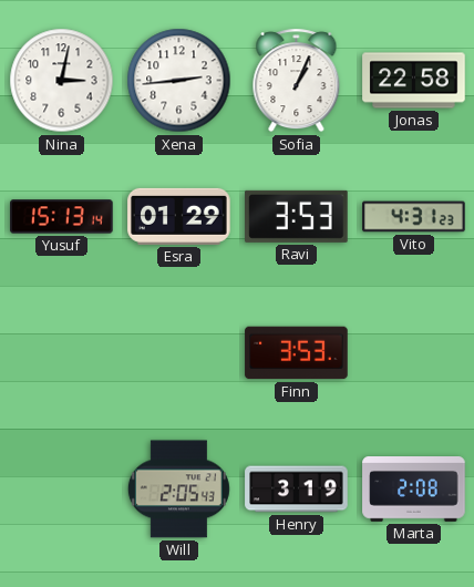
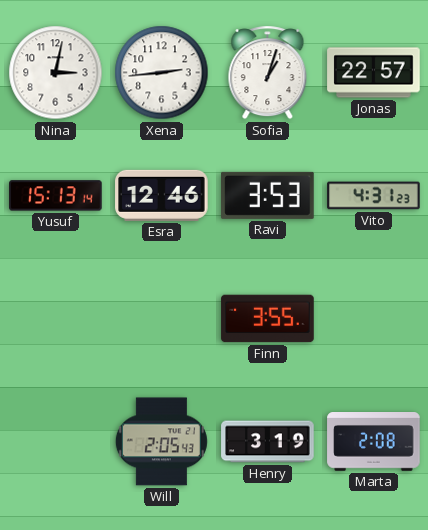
Sofia: 1:04 -> 1:03
Jonas: 22:58 -> 22:57
Esra: 01:29 -> 12:46
Finn: 3:53 -> 3:55
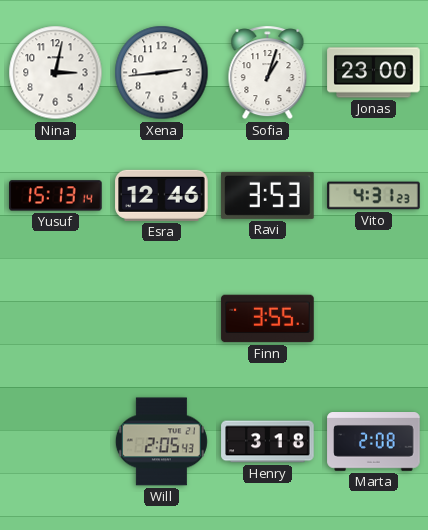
Jonas: 22:57 -> 23:00
Henry: 3:19 -> 3:18
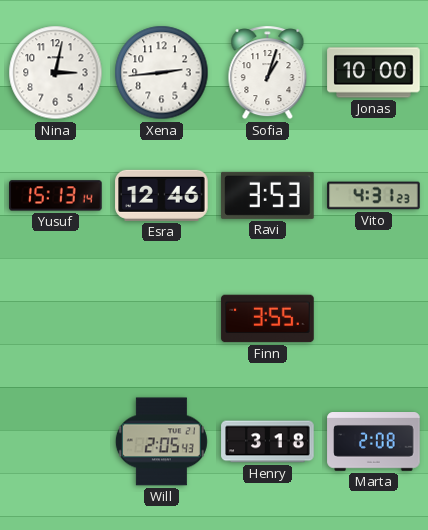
Jonas: 23:00 -> 10:00
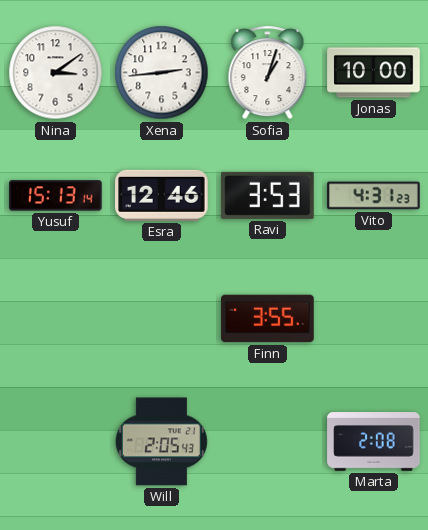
Nina: 3:02 -> 3:09
Henry: 3:18 -> none
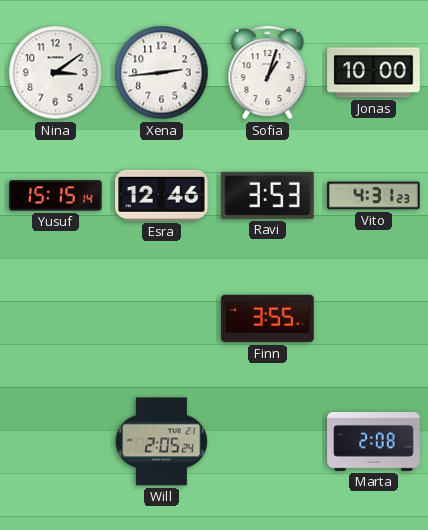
Yusuf: 15:13 -> 15:15
Will: 2:05:43 -> 2:05:24
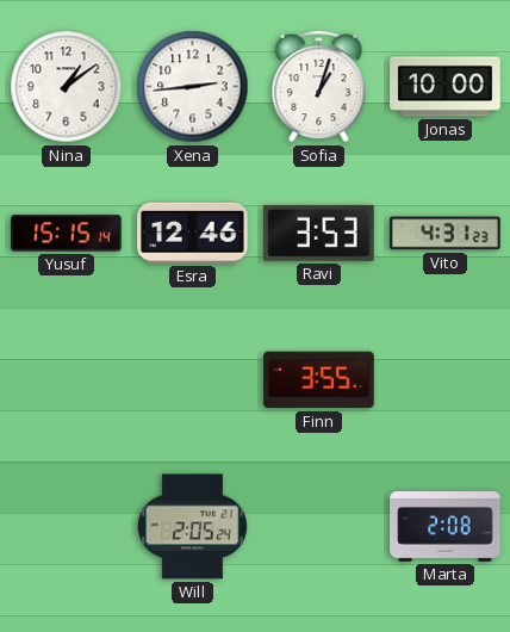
Nina: 3:09 -> 1:09
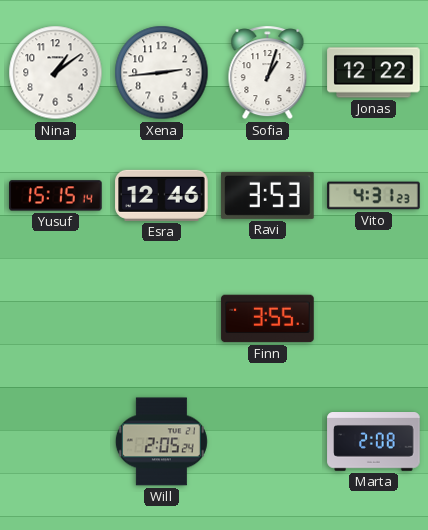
Jonas: 10:00 -> 12:22
